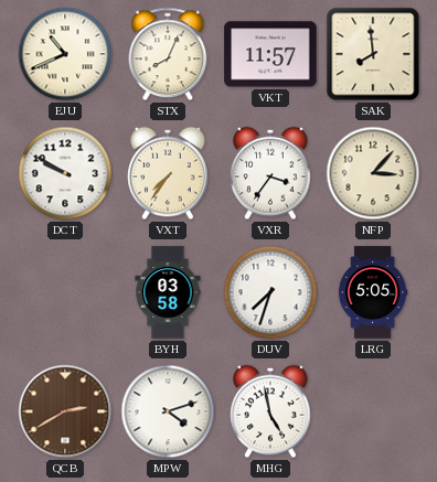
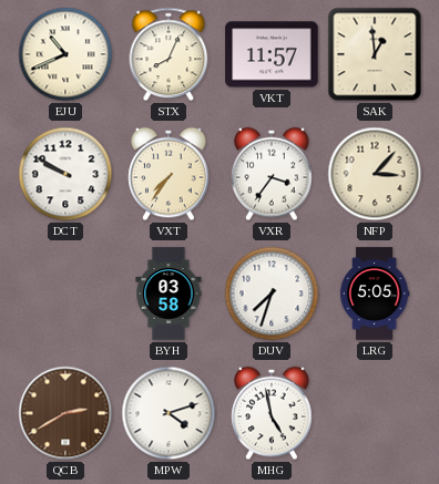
SAK: 7:59 -> 12:59
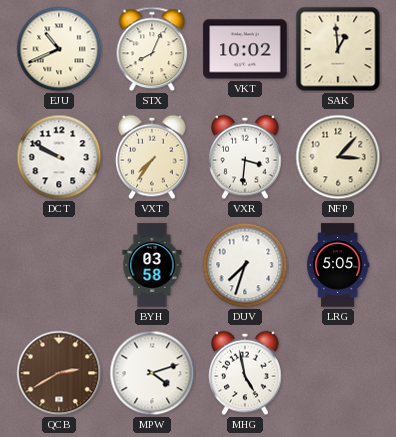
VKT: 11:57 -> 10:02
VXR: 3:36 -> 3:31
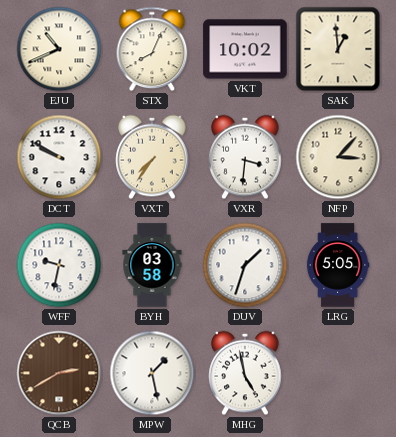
WFF: none -> 9:32
DUV: 7:33 -> 1:33
MPW: 4:12 -> 1:28
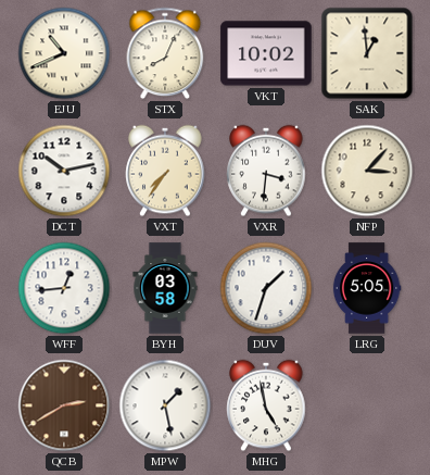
DCT: 9:50 -> 10:13
WFF: 9:32 -> 12:44
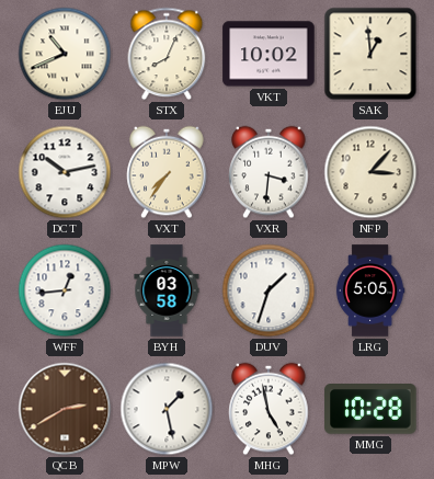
MMG: none -> 10:28
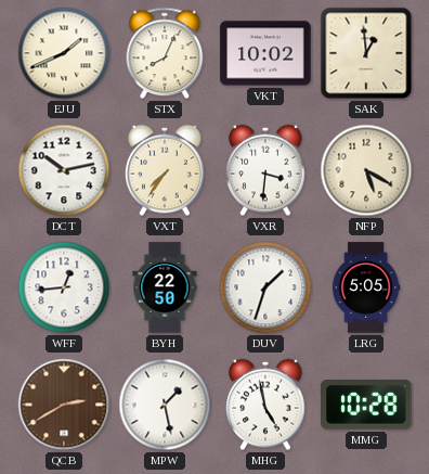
EJU: 10:41 -> 1:41
NFP: 3:07 -> 5:20
BYH: 03:58 -> 22:50
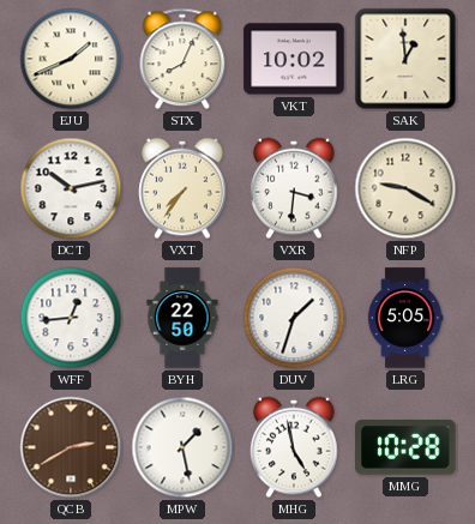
NFP: 5:20 -> 9:20
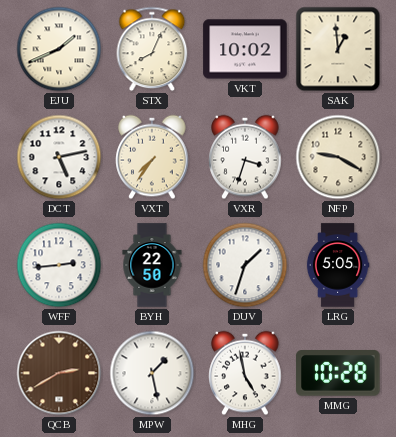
DCT: 10:13 -> 5:13
VXR: 3:31 -> 3:33
WFF: 12:44 -> 2:44
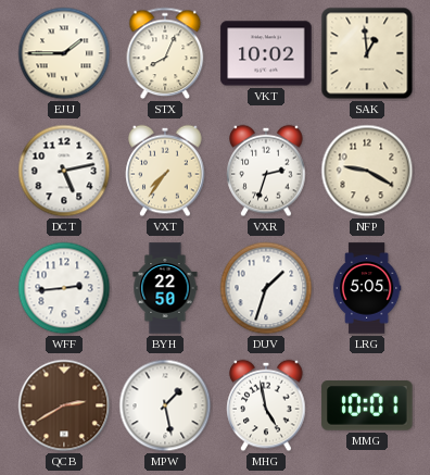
EJU: 1:41 -> 1:45
VXR: 3:33 -> 2:33
MMG: 10:28 -> 10:01
